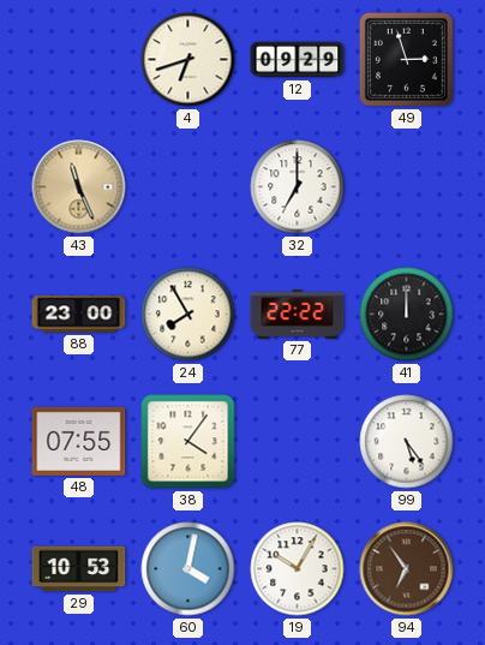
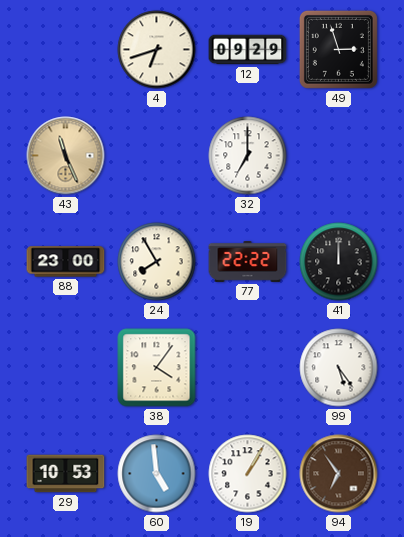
48: 07:55 -> none
60: 4:02 -> 4:59
19: 10:05 -> 1:05
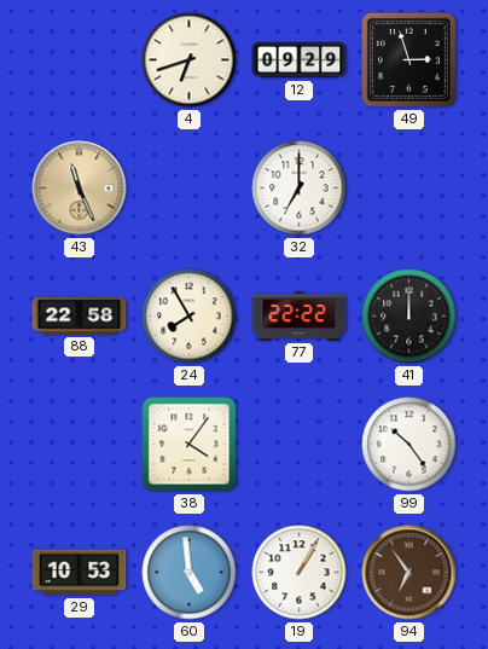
88: 23:00 -> 22:58
99: 5:24 -> 10:24
